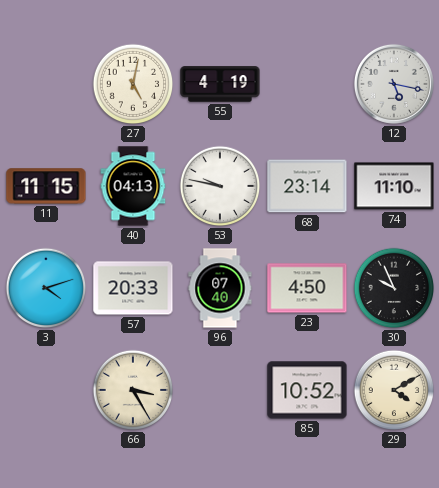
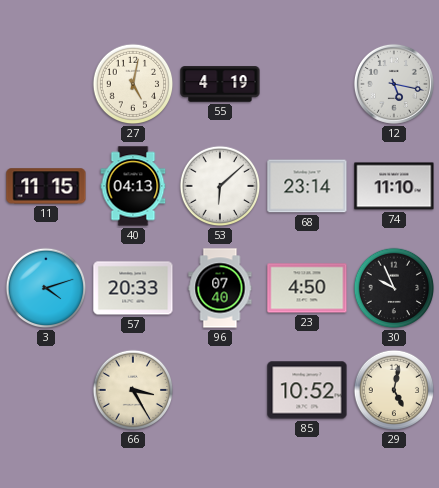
53: 9:47 -> 6:08
29: 4:10 -> 5:02
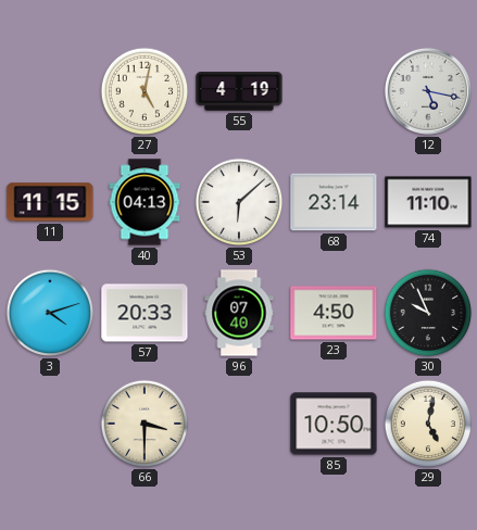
66: 3:25 -> 3:30
85: 10:52 -> 10:50
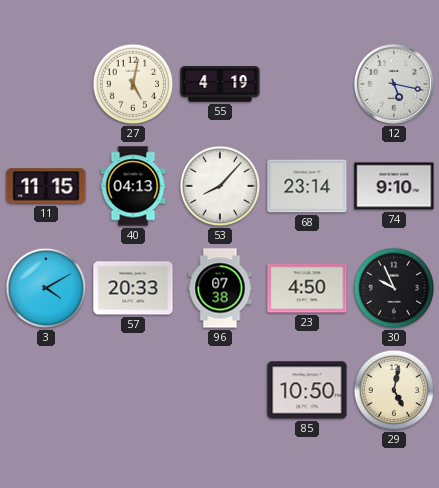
53: 6:08 -> 8:07
74: 11:10 -> 9:10
3: 4:12 -> 4:10
96: 07:40 -> 07:38
66: 3:30 -> none
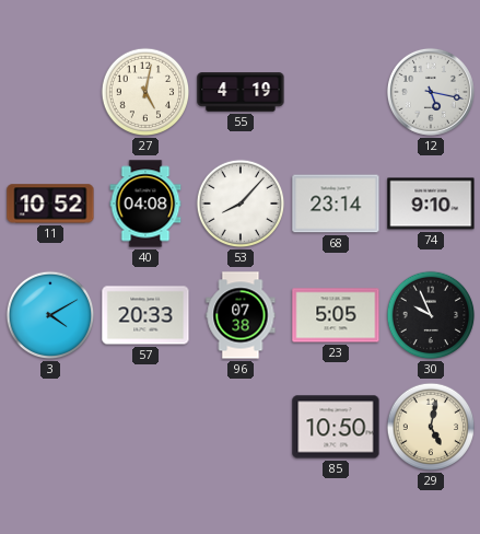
11: 11:15 -> 10:52
40: 04:13 -> 04:08
23: 4:50 -> 5:05
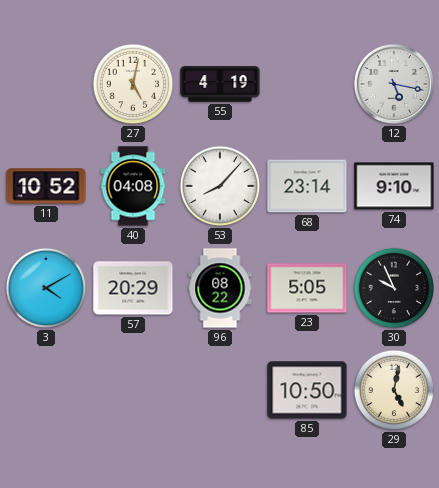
57: 20:33 -> 20:29
96: 07:38 -> 08:22
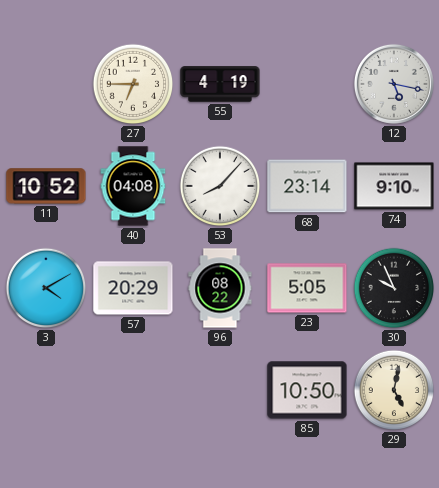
27: 5:02 -> 6:45
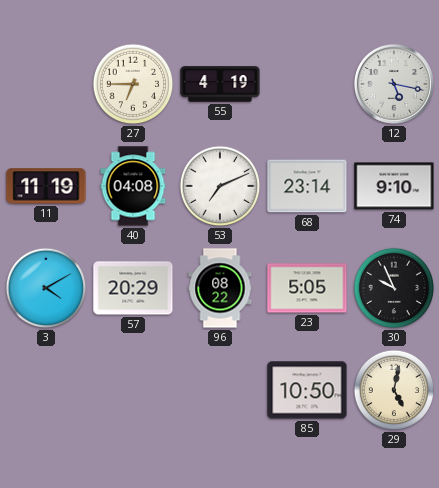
11: 10:52 -> 11:19
53: 8:07 -> 7:11
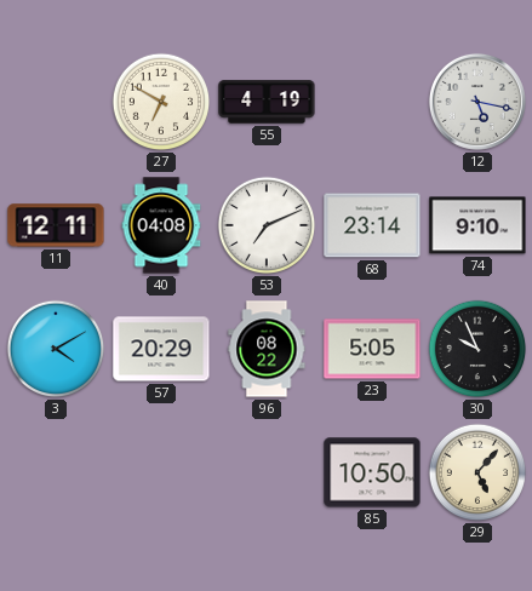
27: 6:45 -> 6:50
11: 11:19 -> 12:11
29: 5:02 -> 5:07
